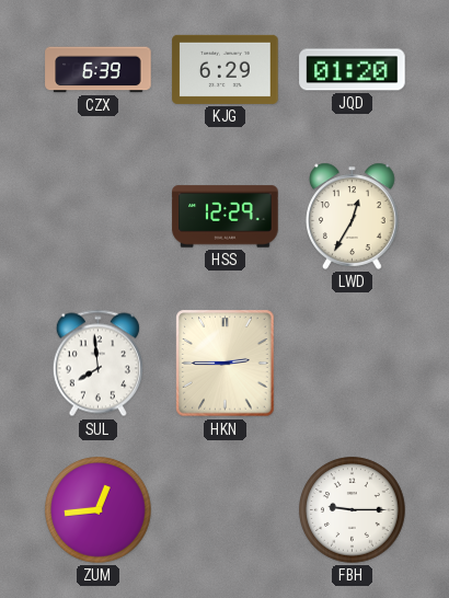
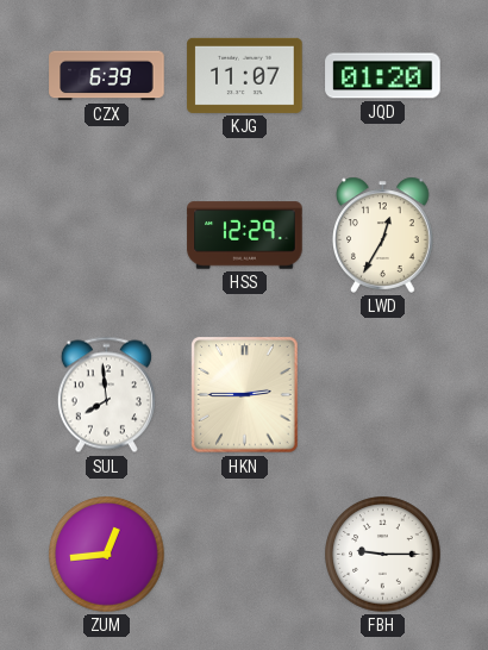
KJG: 6:29 -> 11:07
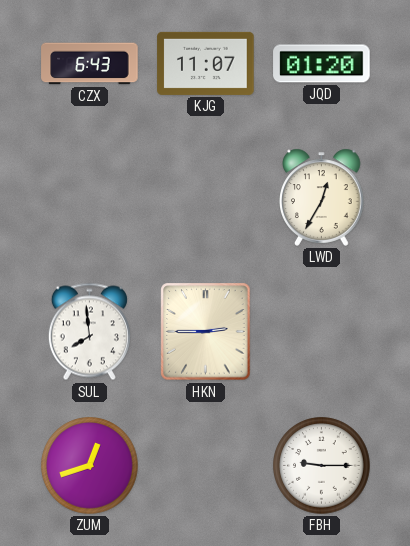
CZX: 6:39 -> 6:43
HSS: 12:29 -> none
ZUM: 12:44 -> 12:42
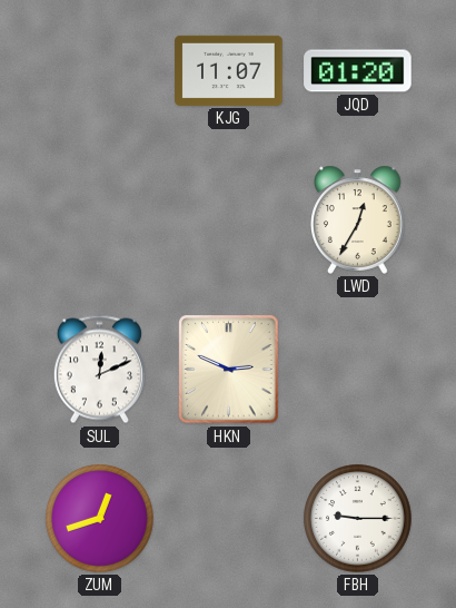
CZX: 6:43 -> none
SUL: 7:59 -> 12:11
HKN: 2:45 -> 2:49
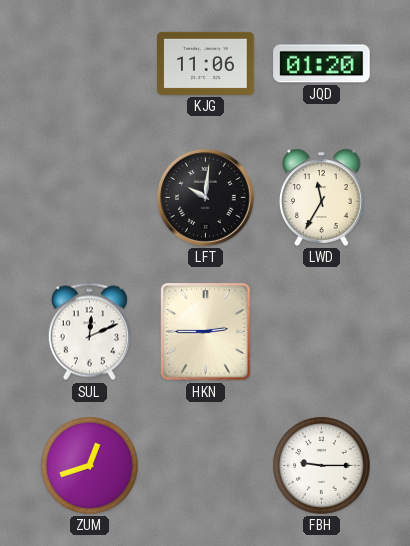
KJG: 11:07 -> 11:06
LFT: none -> 10:01
LWD: 12:35 -> 11:35
HKN: 2:49 -> 2:45
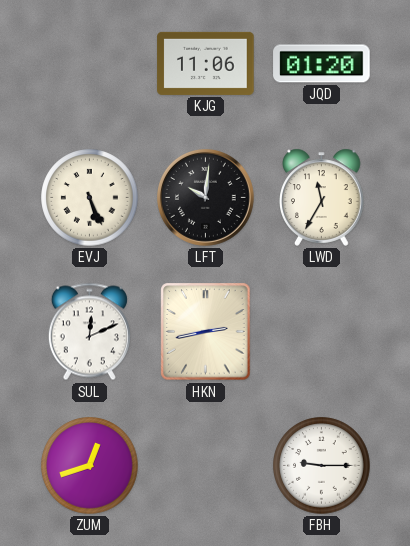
EVJ: none -> 5:26
HKN: 2:45 -> 2:43
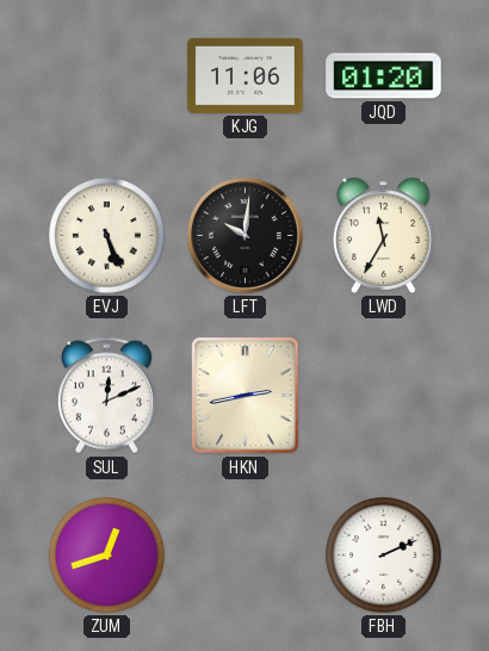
FBH: 9:15 -> 2:11
